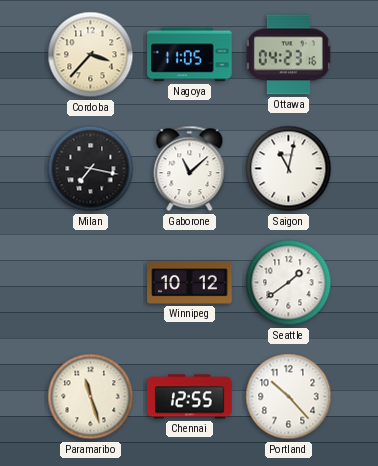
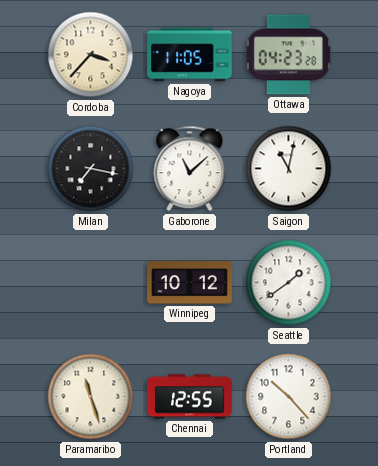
Ottawa: 04:23:16 -> 04:23:28
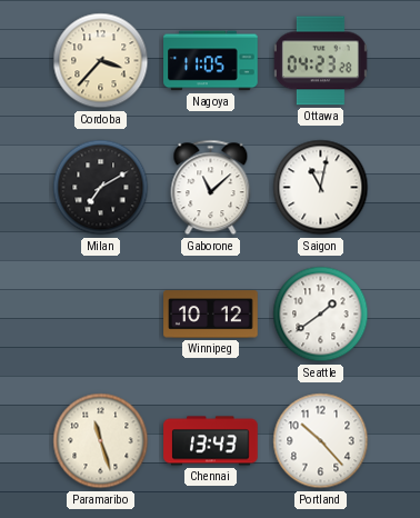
Milan: 7:17 -> 7:10
Chennai: 12:55 -> 13:43
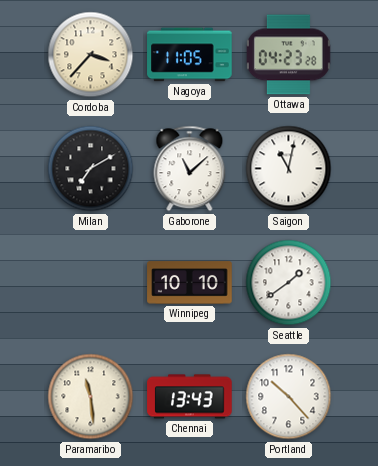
Winnipeg: 10:12 -> 10:10
Paramaribo: 11:27 -> 11:29
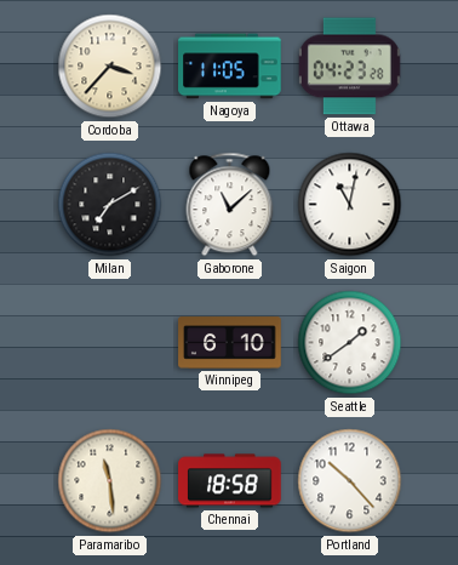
Winnipeg: 10:10 -> 6:10
Chennai: 13:43 -> 18:58
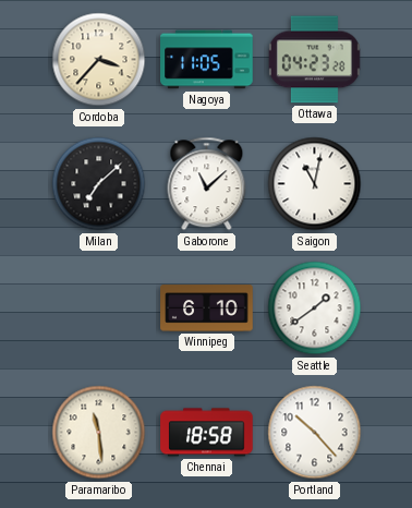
Milan: 7:10 -> 7:08
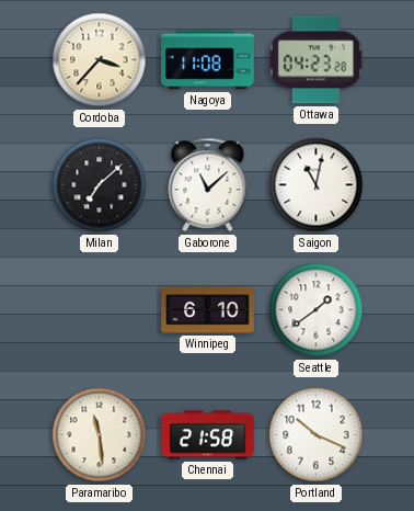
Nagoya: 11:05 -> 11:08
Chennai: 18:58 -> 21:58
Portland: 10:23 -> 10:19
